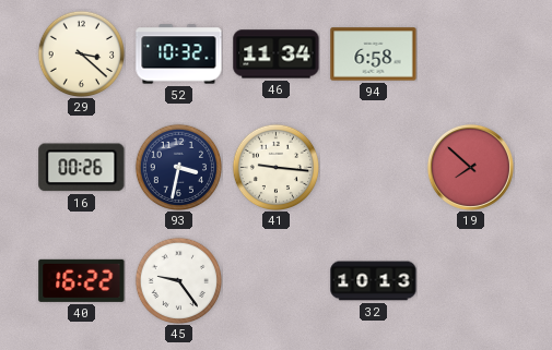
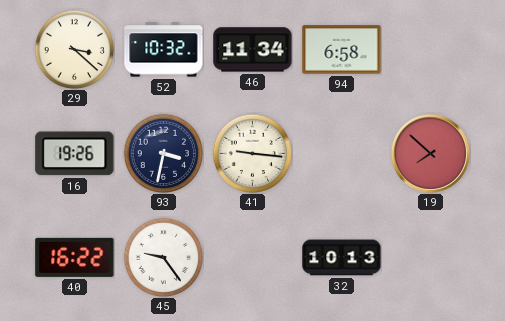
16: 00:26 -> 19:26
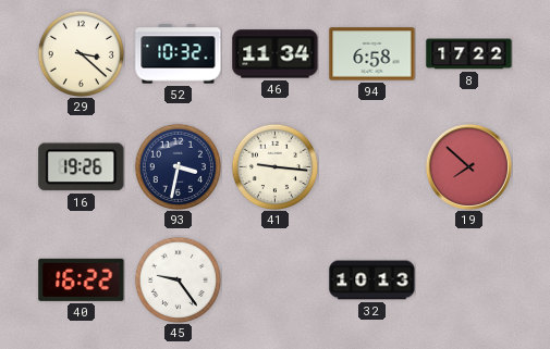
8: none -> 17:22
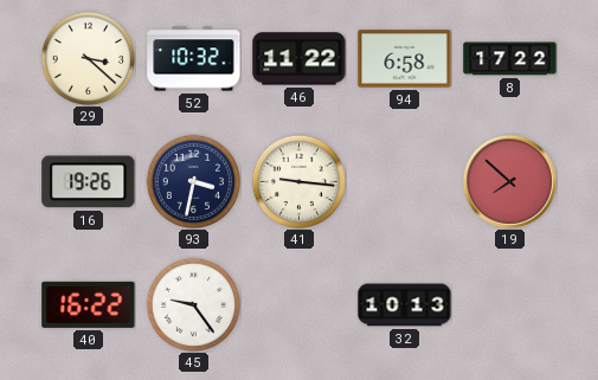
46: 11:34 -> 11:22
